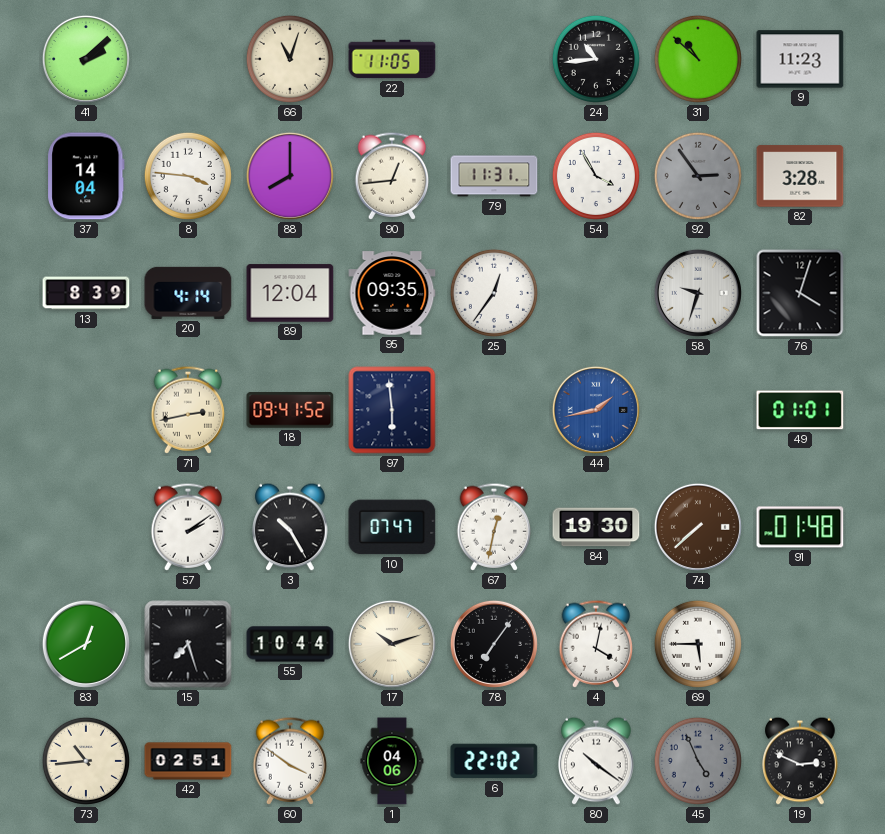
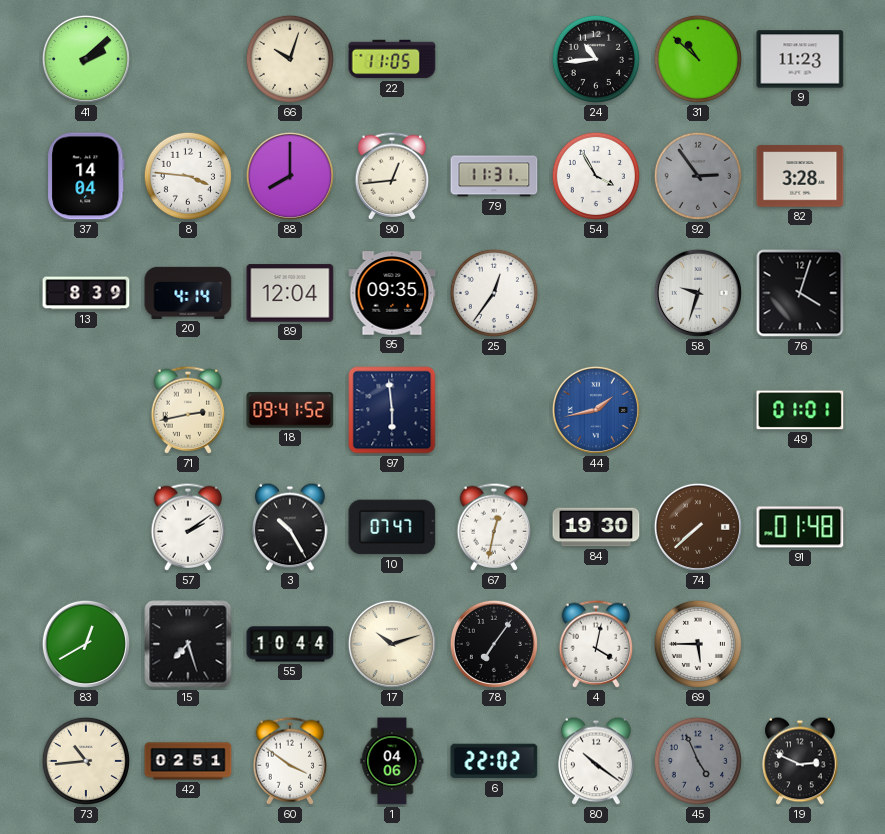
66: 11:03 -> 10:03
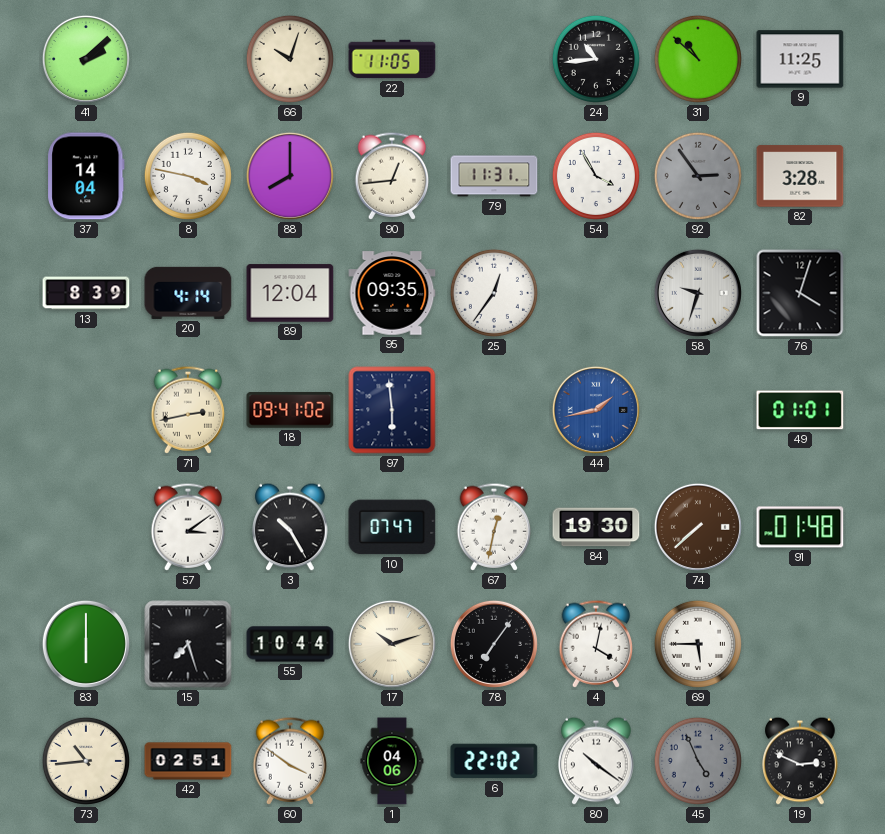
9: 11:23 -> 11:25
8: 3:46 -> 3:47
18: 09:41:52 -> 09:41:02
57: 2:09 -> 3:09
83: 12:40 -> 6:00
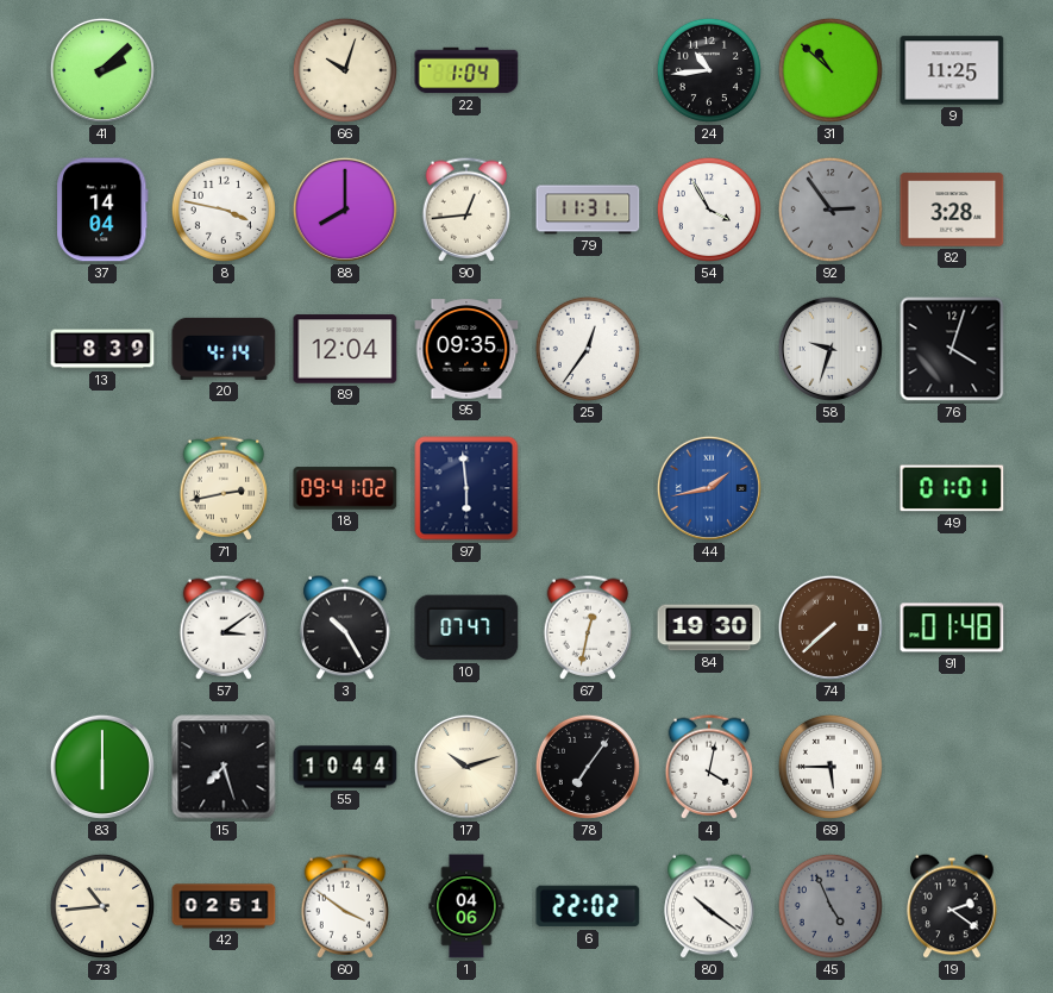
22: 11:05 -> 1:04
19: 2:49 -> 2:21
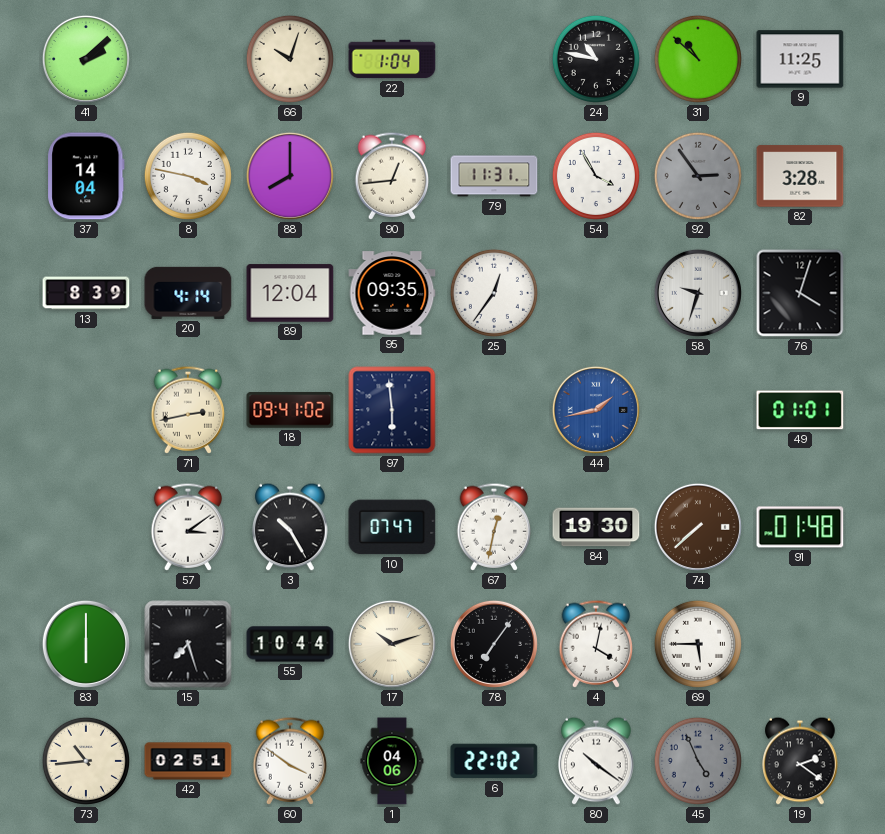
24: 10:44 -> 10:47
